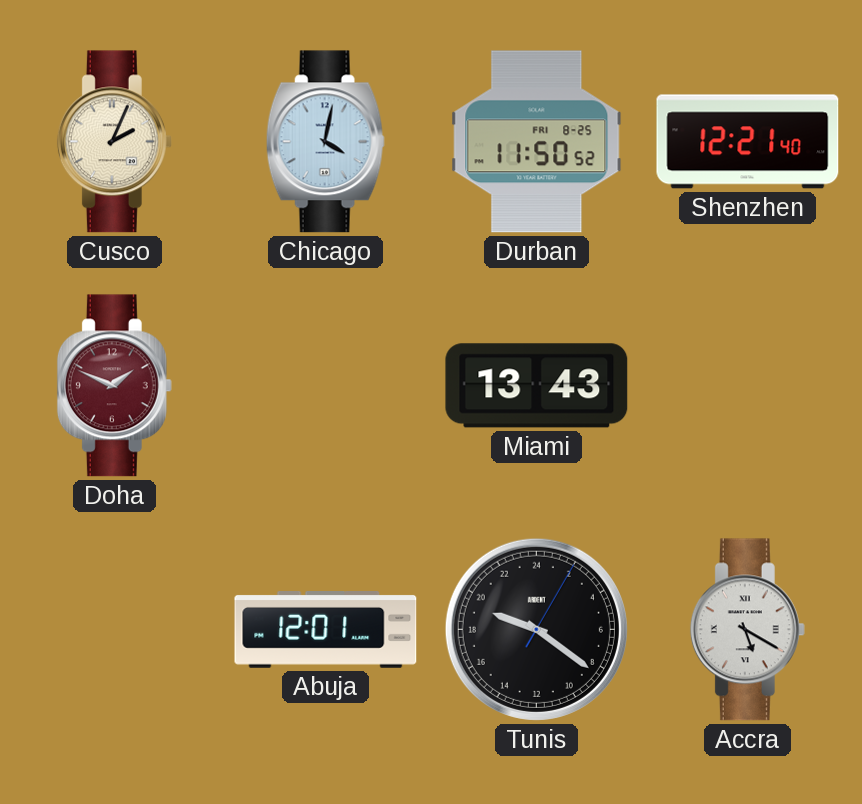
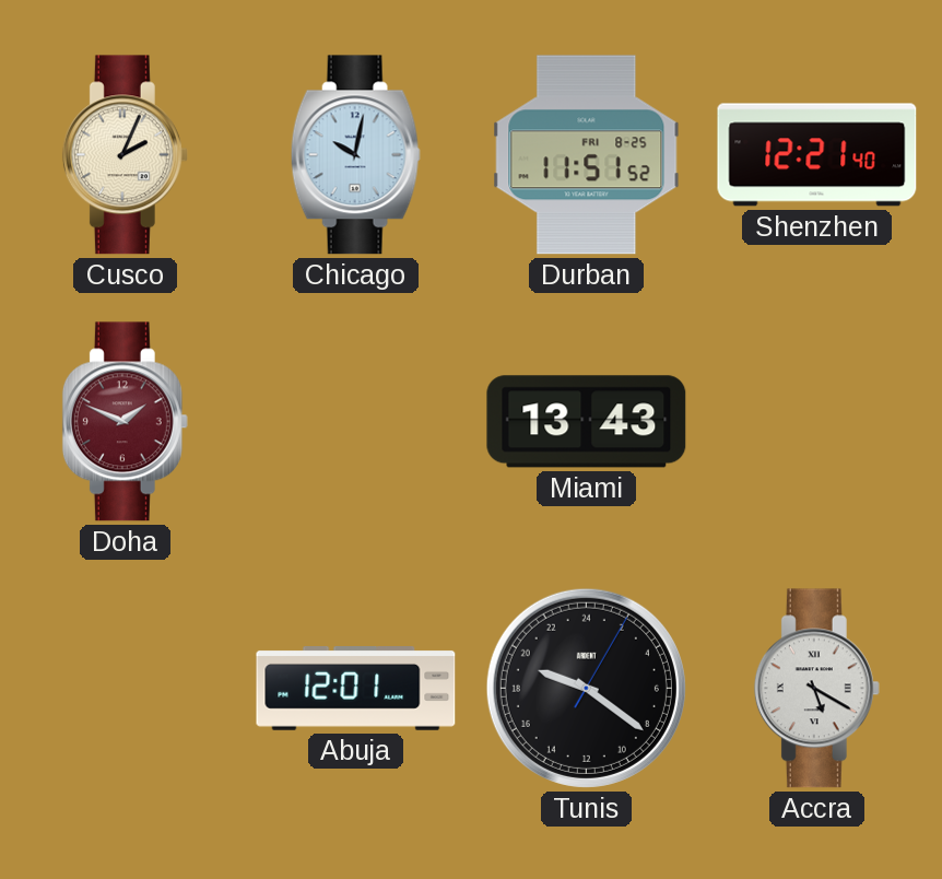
Chicago: 4:02 -> 10:02
Durban: 11:50 -> 11:51
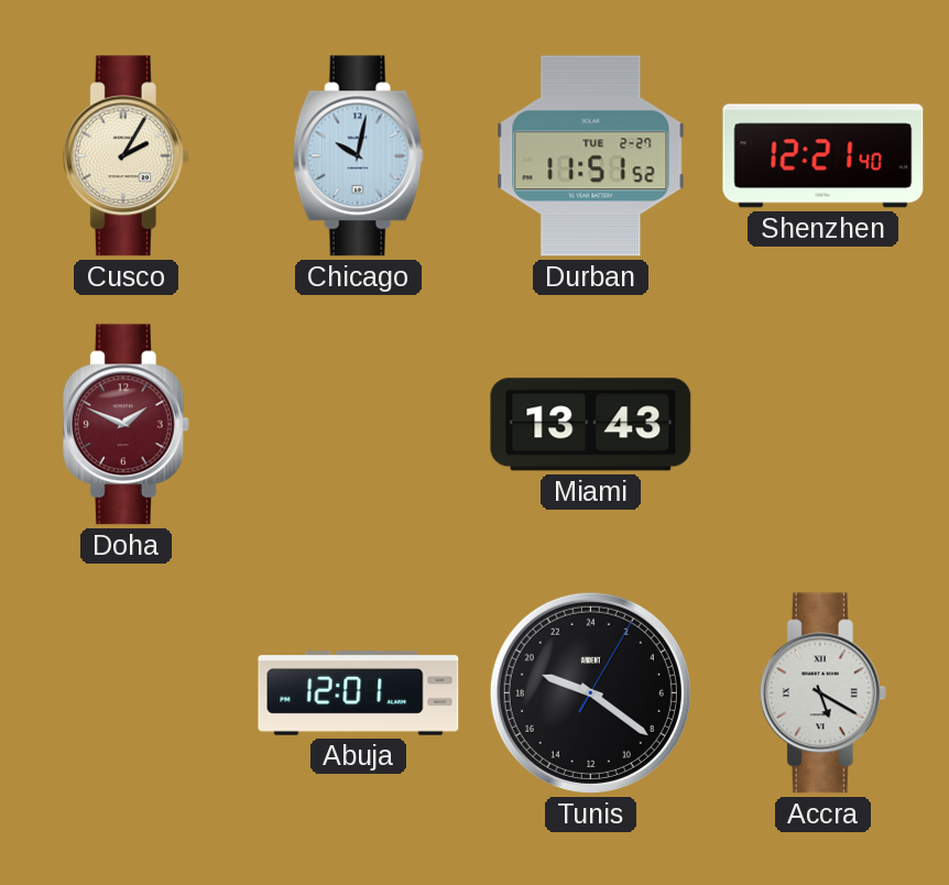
Cusco: 2:04 -> 2:05
Durban date: FRI 8-25 -> TUE 2-27
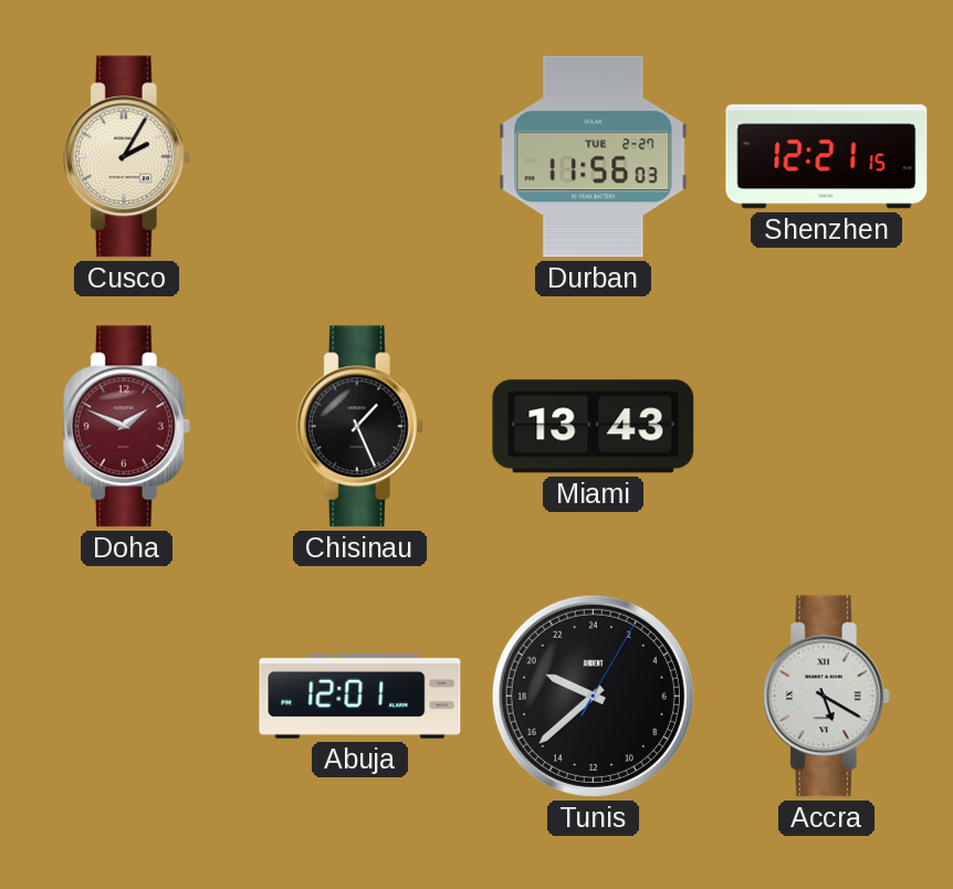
Chicago: 10:02 -> none
Durban: 11:51 -> 11:56
Shenzhen: 12:21:40 -> 12:21:15
Chisinau: none -> 1:26
Tunis: 19:21 -> 19:38
